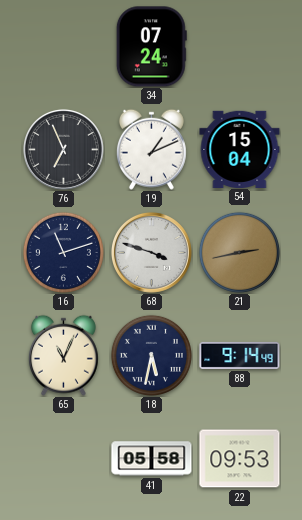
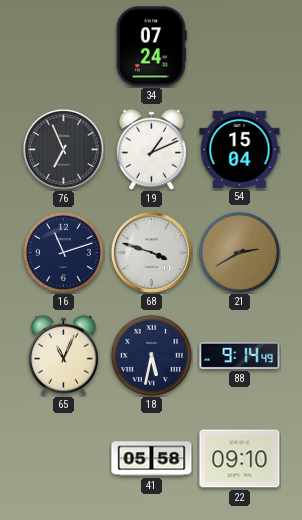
21: 2:43 -> 2:40
22: 09:53 -> 09:10
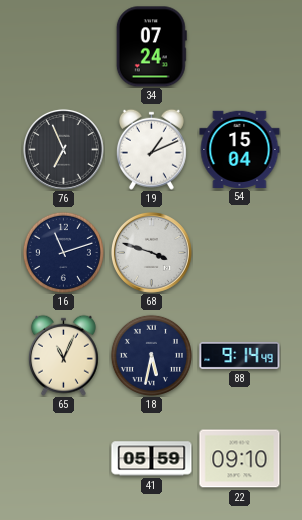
21: 2:40 -> none
41: 05:58 -> 05:59
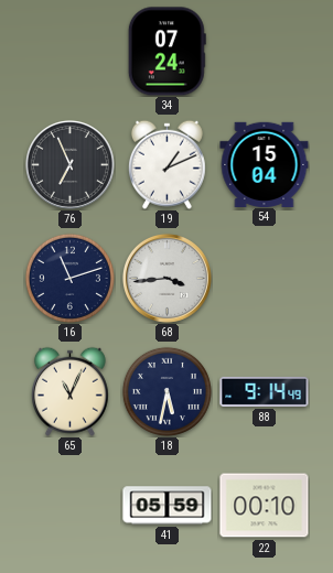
68: 3:48 -> 3:44
22: 09:10 -> 00:10
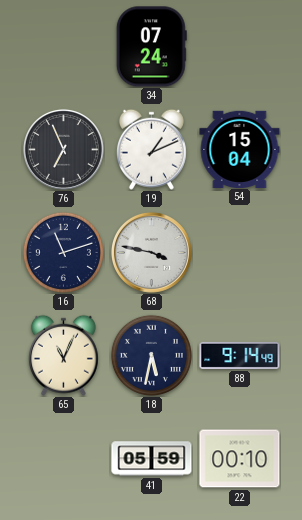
68: 3:44 -> 3:47
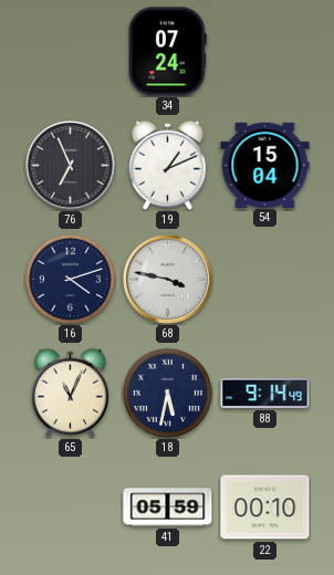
16: 11:12 -> 4:12
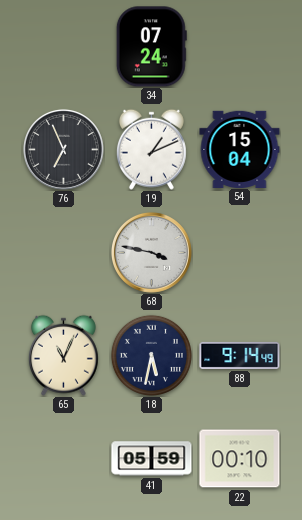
16: 4:12 -> none
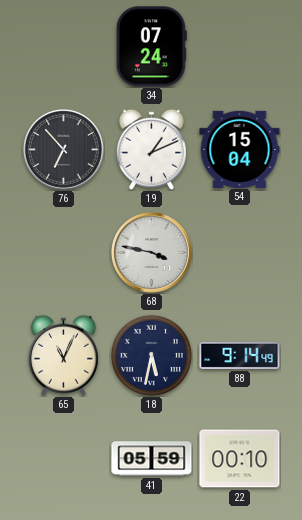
76: 6:56 -> 6:53
